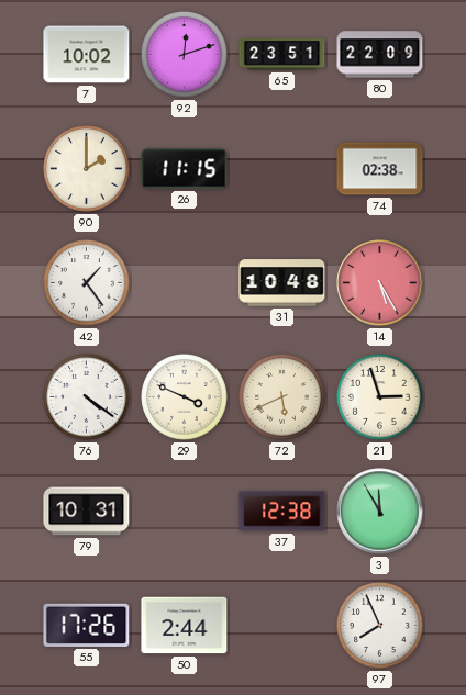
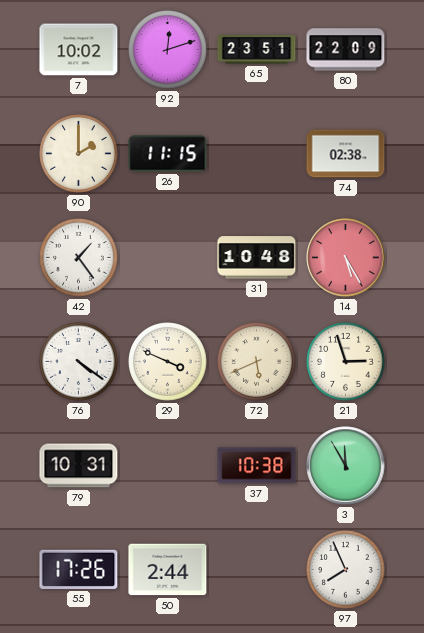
37: 12:38 -> 10:38
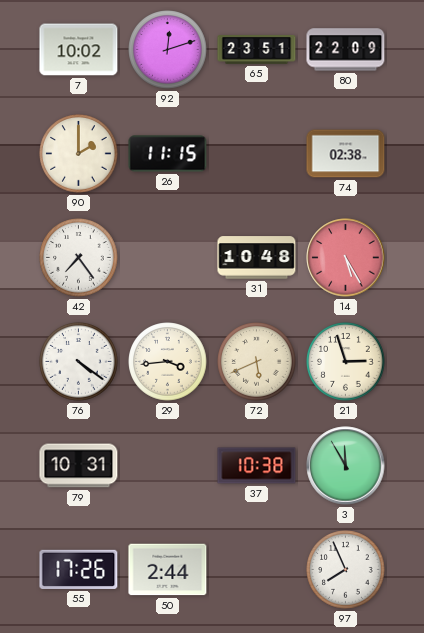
42: 1:24 -> 7:24
29: 3:49 -> 3:44
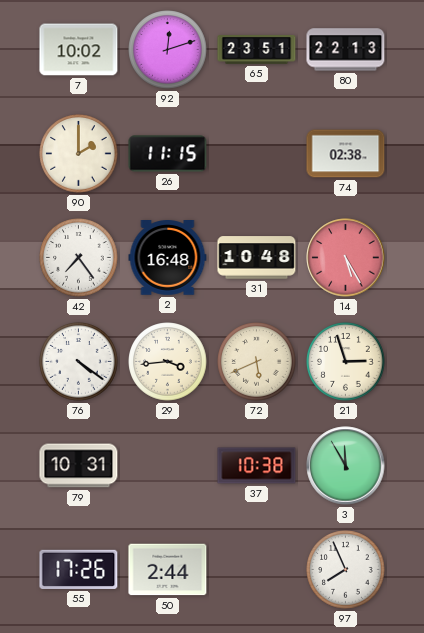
80: 22:09 -> 22:13
2: none -> 16:48
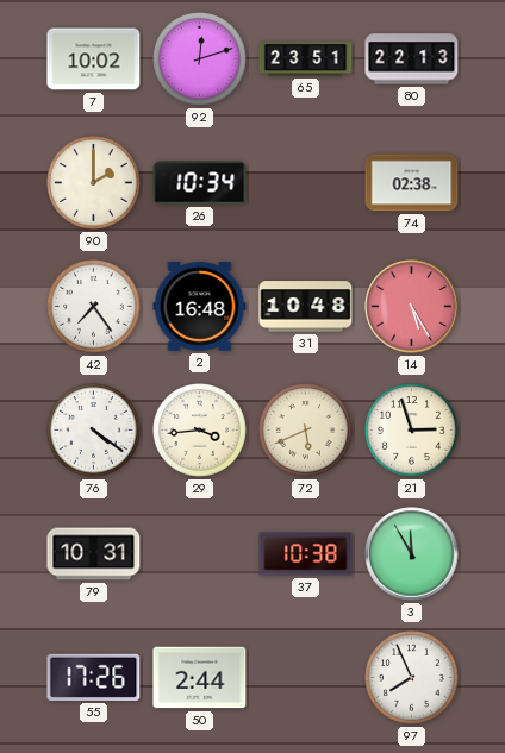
26: 11:15 -> 10:34
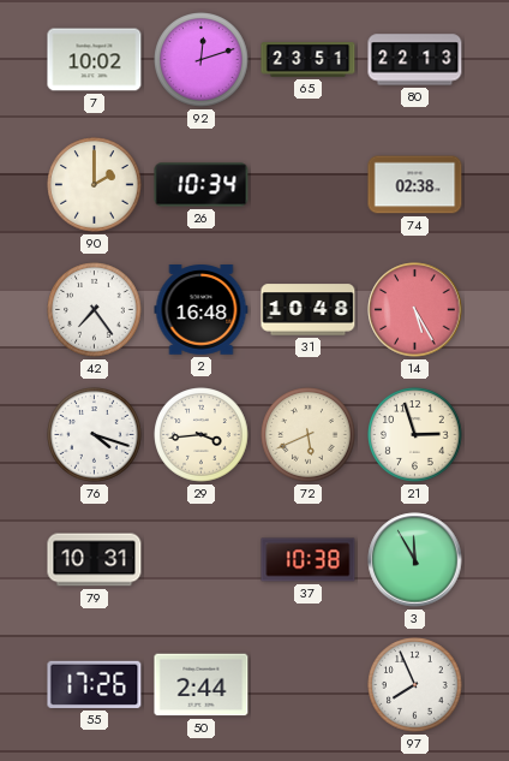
76: 4:21 -> 4:18
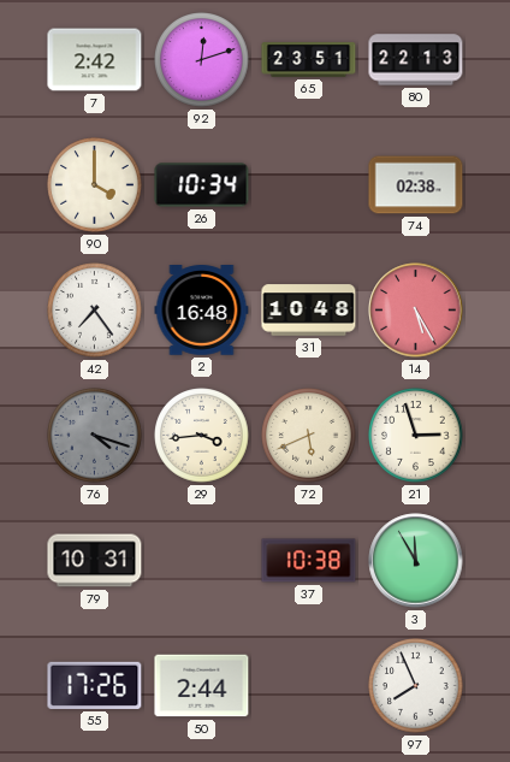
7: 10:02 -> 2:42
90: 2:00 -> 4:00
76 dial: white -> grey
